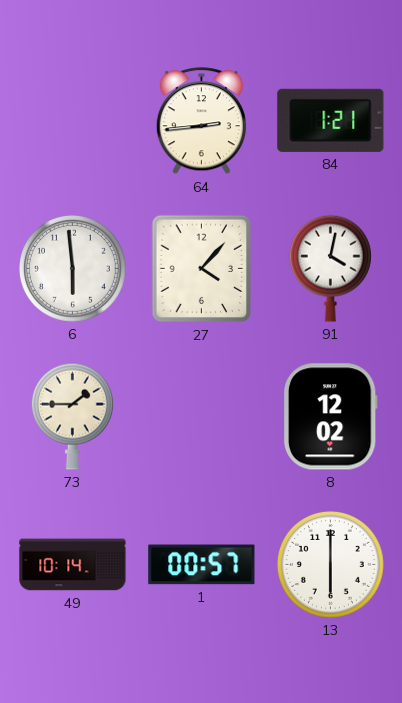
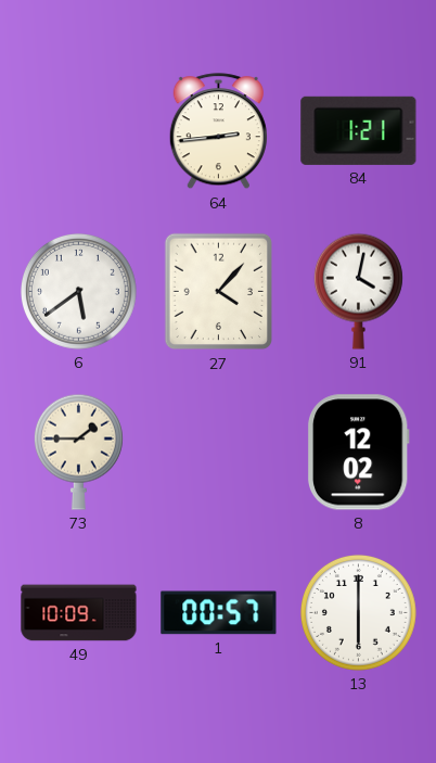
6: 5:59 -> 5:39
49: 10:14 -> 10:09
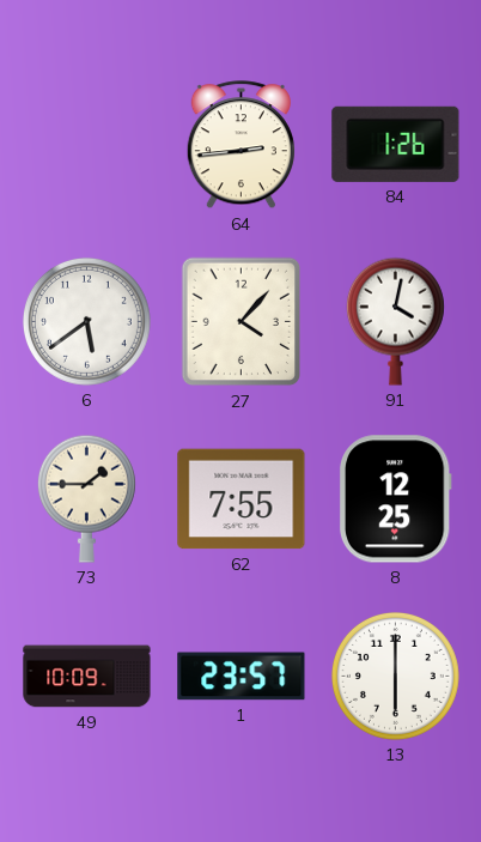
84: 1:21 -> 1:26
62: none -> 7:55
8: 12:02 -> 12:25
1: 00:57 -> 23:57
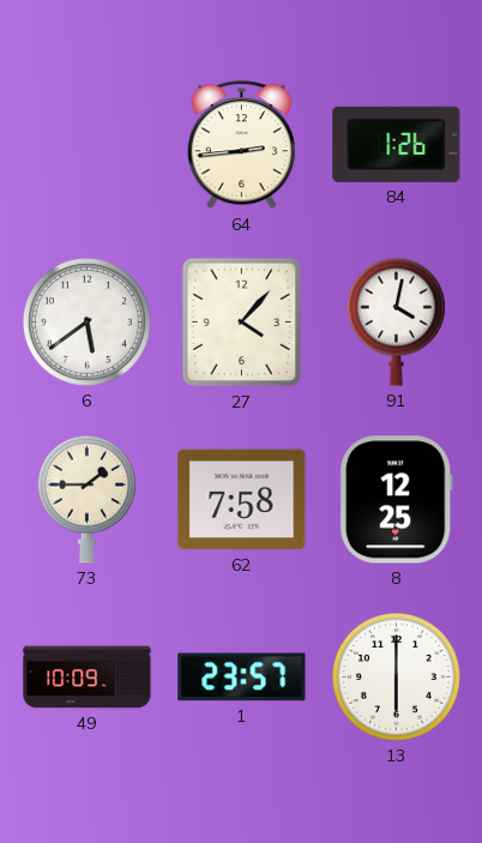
62: 7:55 -> 7:58
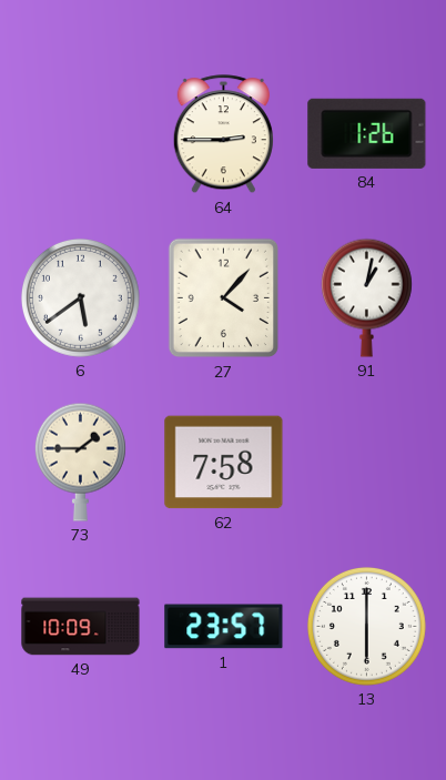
64: 2:44 -> 2:45
91: 4:02 -> 1:02
8: 12:25 -> none
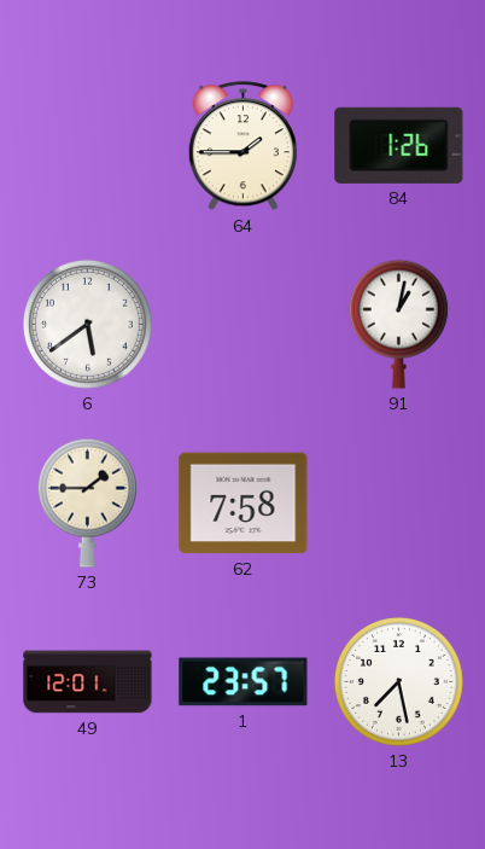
64: 2:45 -> 1:45
27: 4:07 -> none
49: 10:09 -> 12:01
13: 6:00 -> 7:28
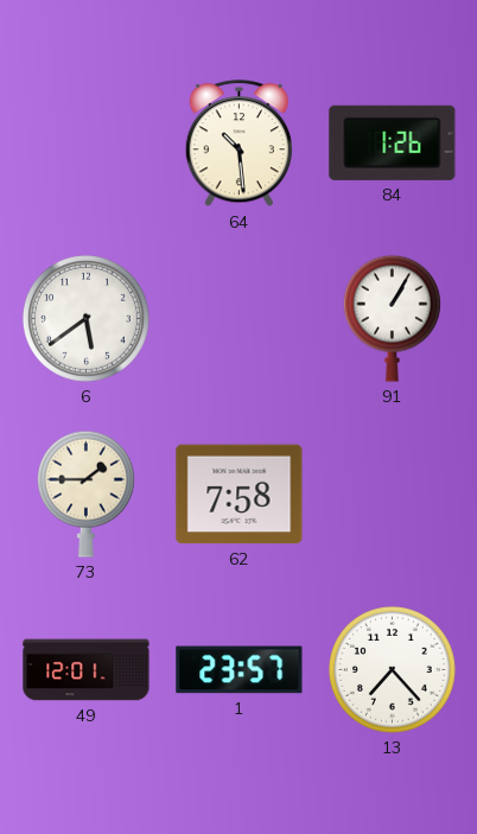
64: 1:45 -> 10:29
91: 1:02 -> 1:05
13: 7:28 -> 7:23
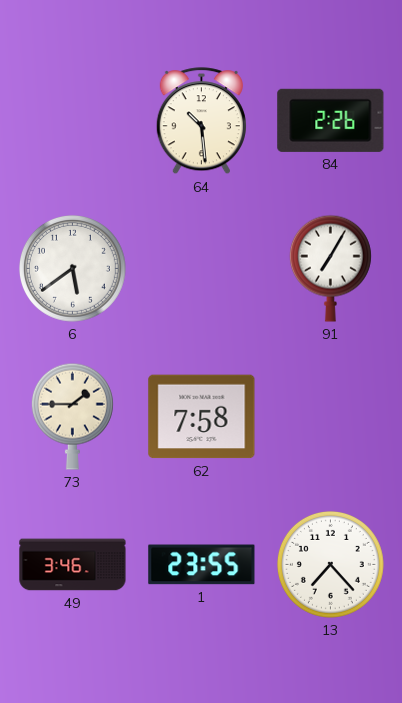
84: 1:26 -> 2:26
91: 1:05 -> 7:05
49: 12:01 -> 3:46
1: 23:57 -> 23:55
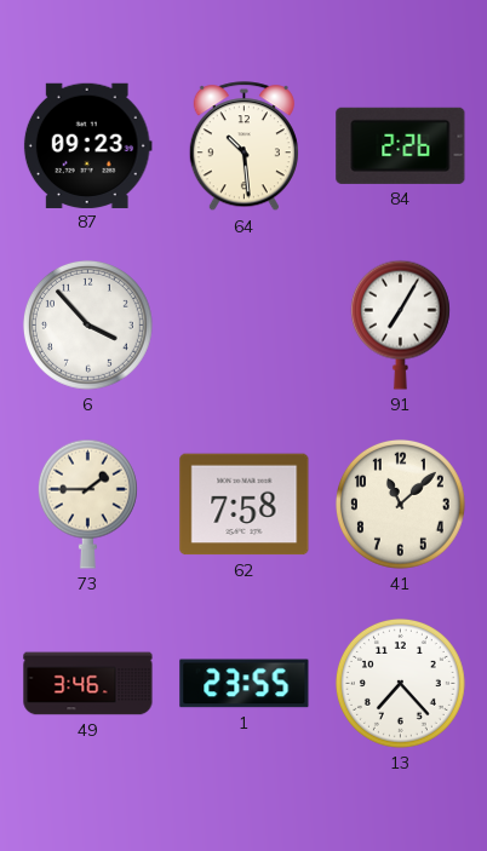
87: none -> 09:23
6: 5:39 -> 3:53
41: none -> 11:08
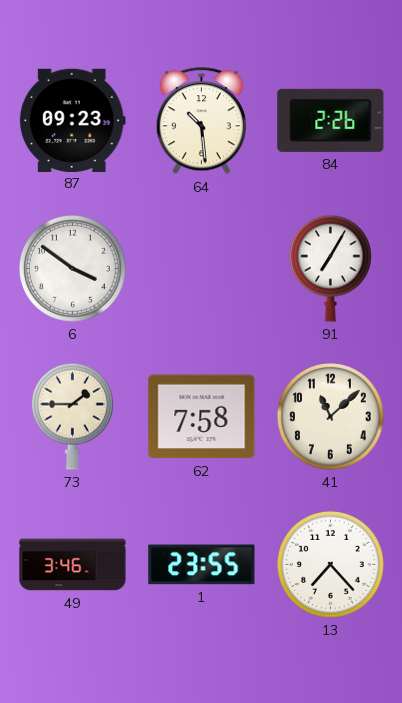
6: 3:53 -> 3:51
